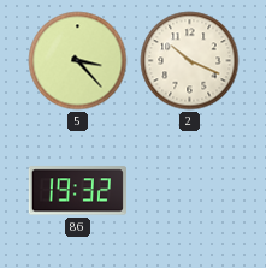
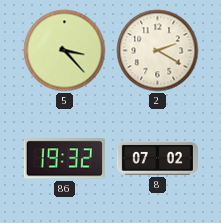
2: 10:19 -> 2:20
8: none -> 07:02
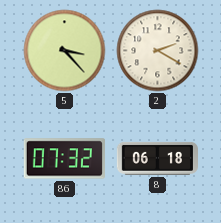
86: 19:32 -> 07:32
8: 07:02 -> 06:18
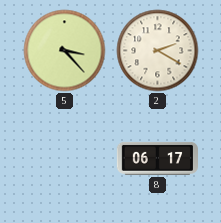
86: 07:32 -> none
8: 06:18 -> 06:17
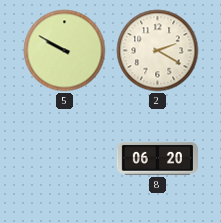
5: 3:23 -> 9:50
8: 06:17 -> 06:20
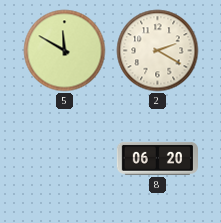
5: 9:50 -> 11:50
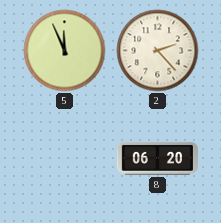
5: 11:50 -> 11:56
2: 2:20 -> 2:23
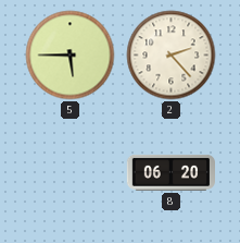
5: 11:56 -> 5:45
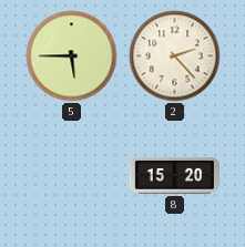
8: 06:20 -> 15:20
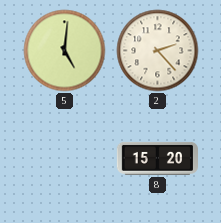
5: 5:45 -> 5:01
